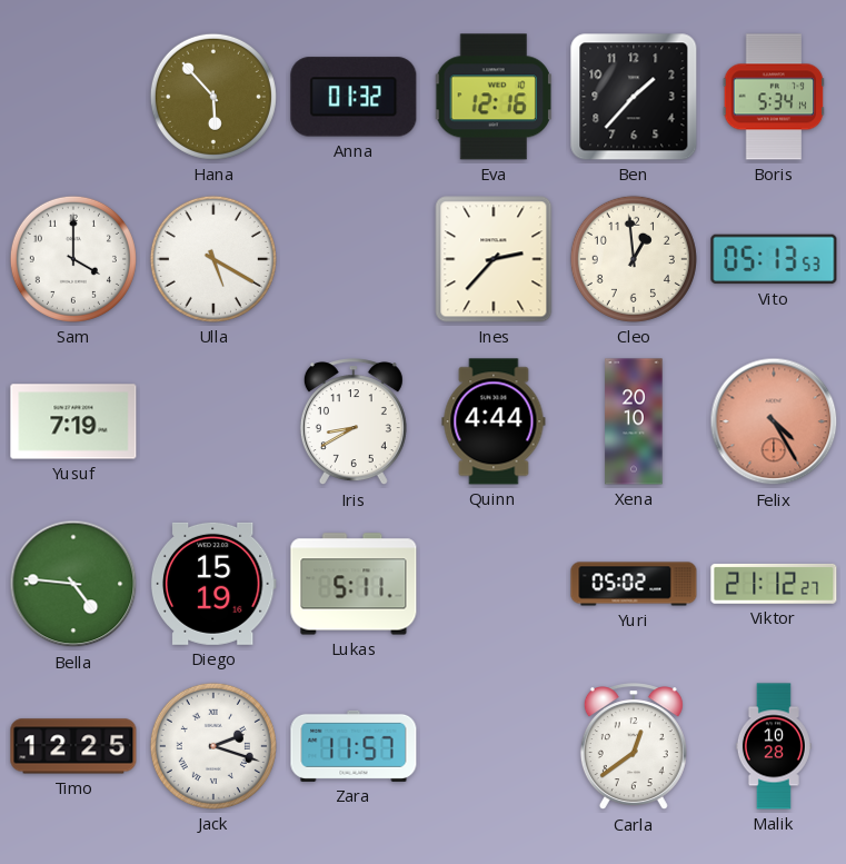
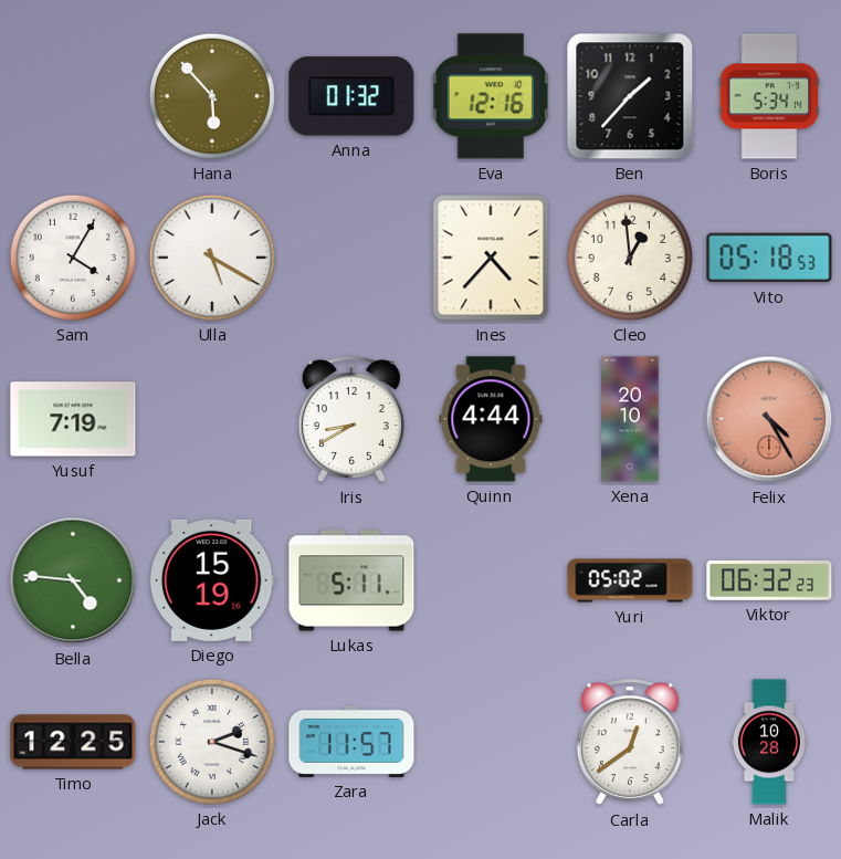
Sam: 4:00 -> 4:05
Ines: 2:37 -> 4:37
Vito: 05:13 -> 05:18
Viktor: 21:12 -> 06:32
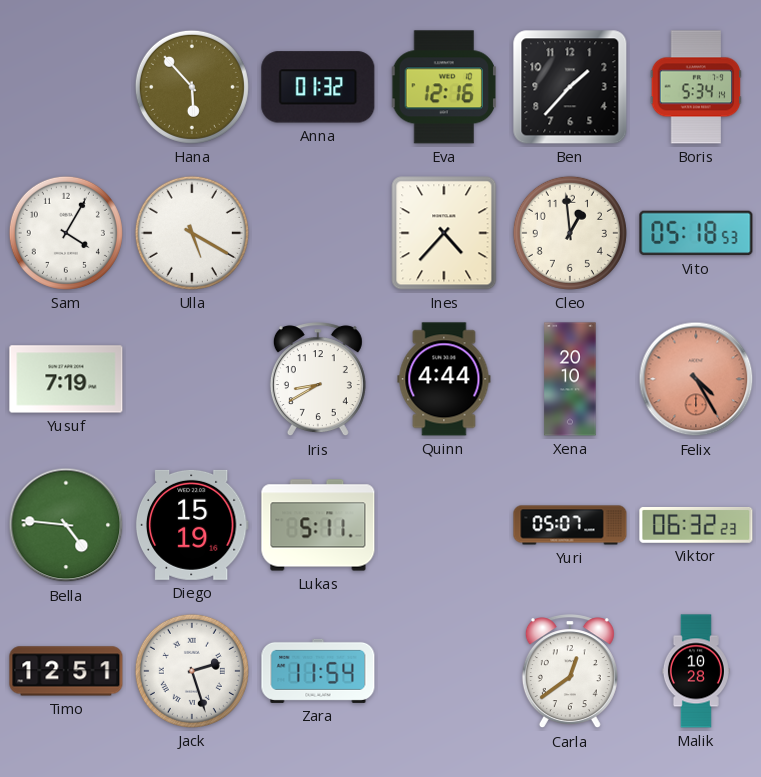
Yuri: 05:02 -> 05:07
Timo: 12:25 -> 12:51
Jack: 2:18 -> 2:27
Zara: 11:57 -> 11:54
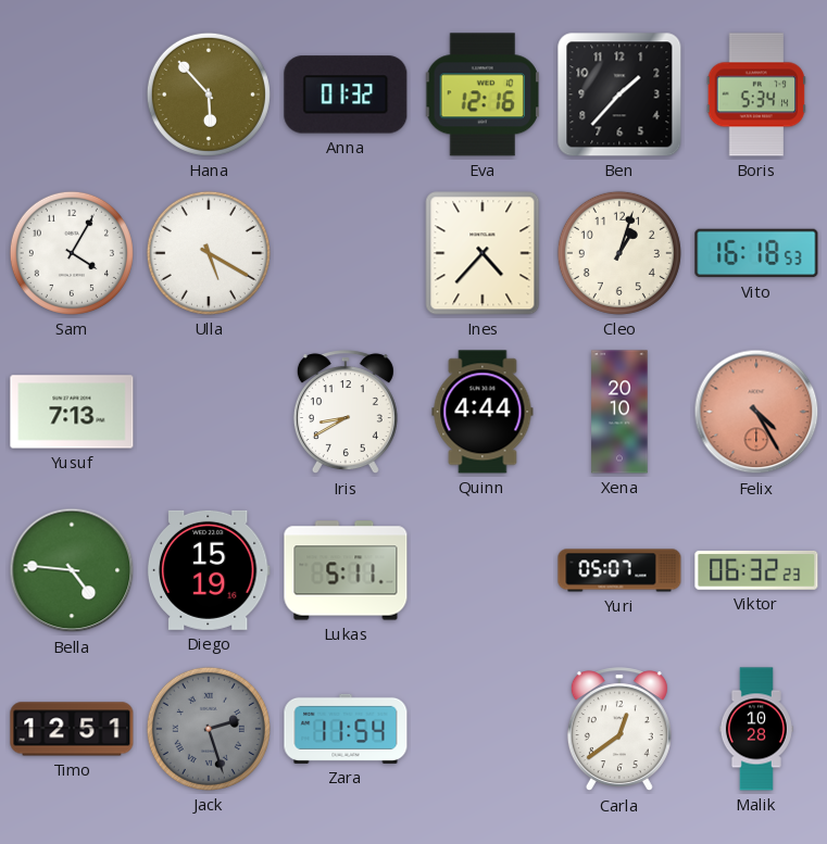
Cleo: 12:59 -> 1:03
Vito: 05:18 -> 16:18
Yusuf: 7:19 -> 7:13
Jack dial: white -> grey
